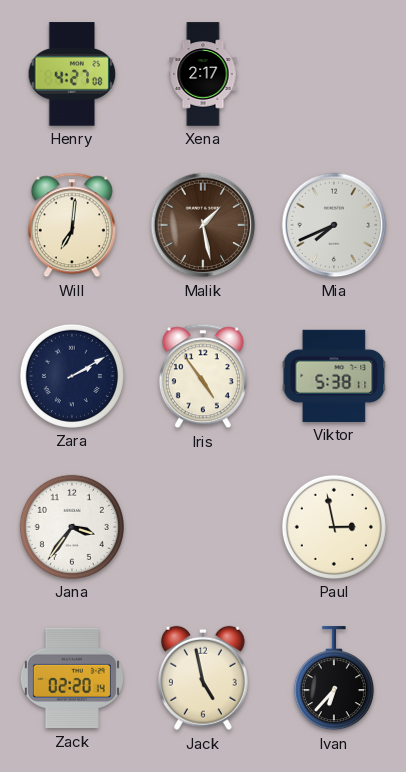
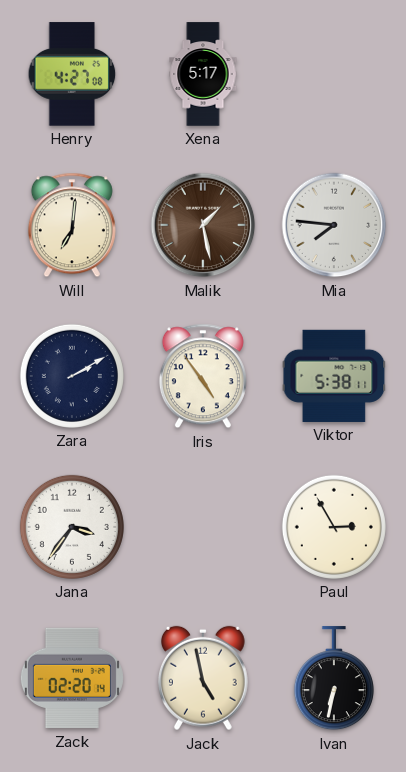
Xena: 2:17 -> 5:17
Mia: 7:41 -> 7:46
Paul: 2:58 -> 2:55
Ivan: 6:37 -> 6:32
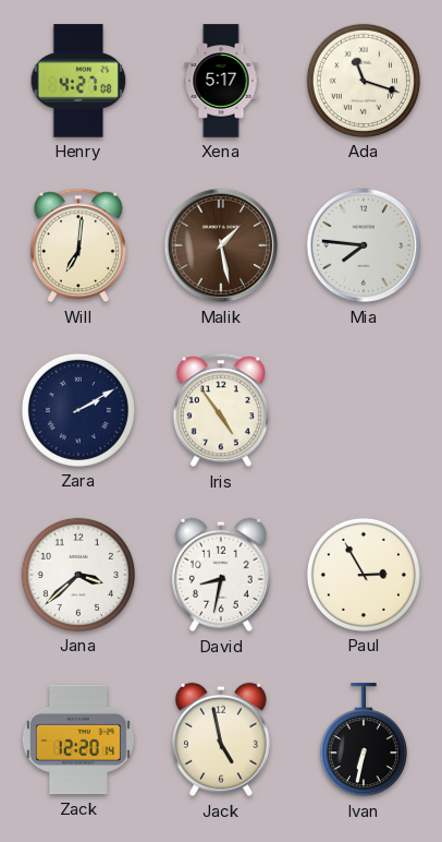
Ada: none -> 11:18
Viktor: 5:38 -> none
Jana: 3:36 -> 3:38
David: none -> 8:32
Zack: 02:20 -> 12:20
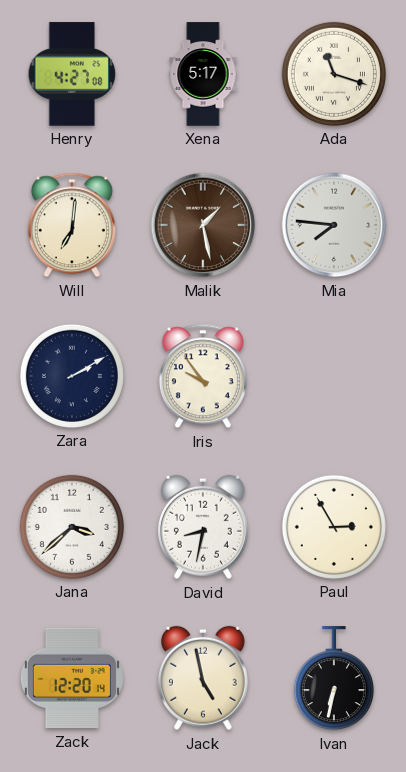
Iris: 4:54 -> 9:54
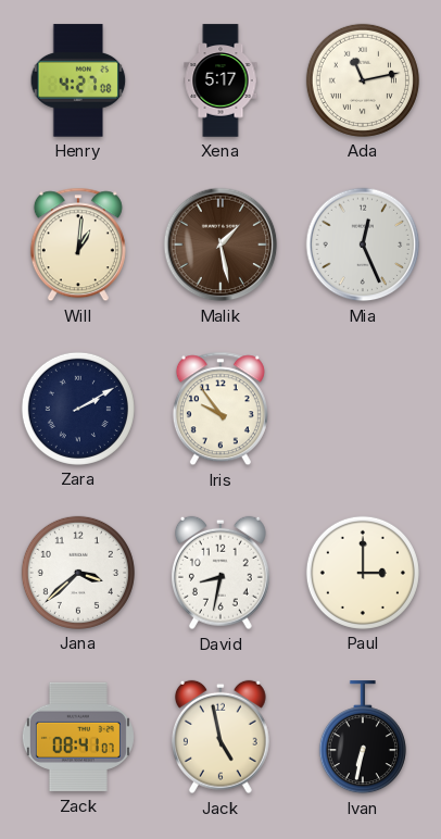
Ada: 11:18 -> 11:13
Will: 7:01 -> 1:01
Mia: 7:46 -> 12:26
Paul: 2:55 -> 3:00
Zack: 12:20 -> 08:41
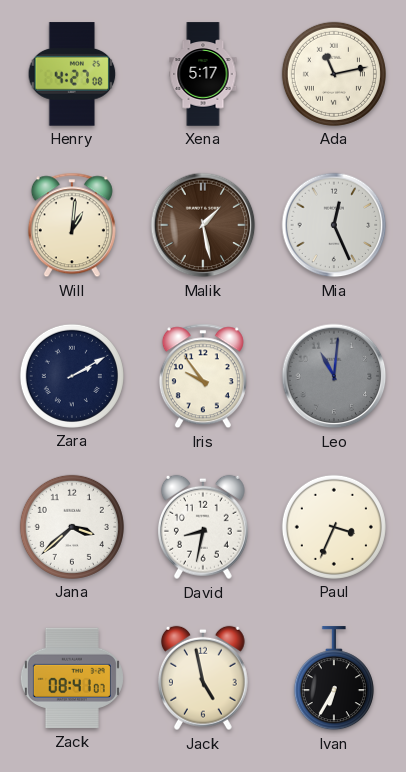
Leo: none -> 11:01
Paul: 3:00 -> 3:34
Ivan: 6:32 -> 6:35
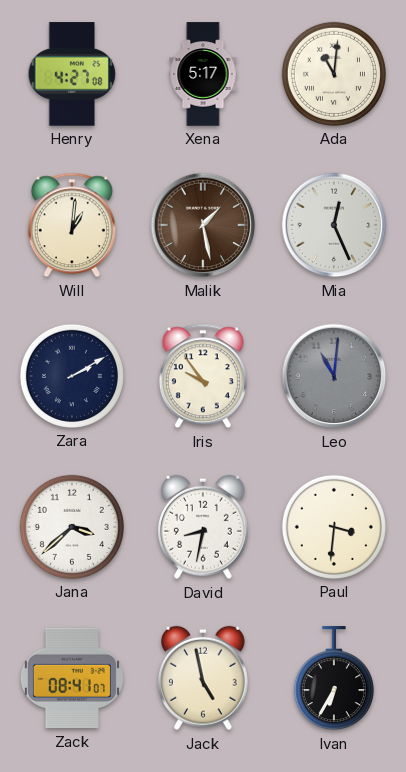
Ada: 11:13 -> 11:01
Paul: 3:34 -> 3:31
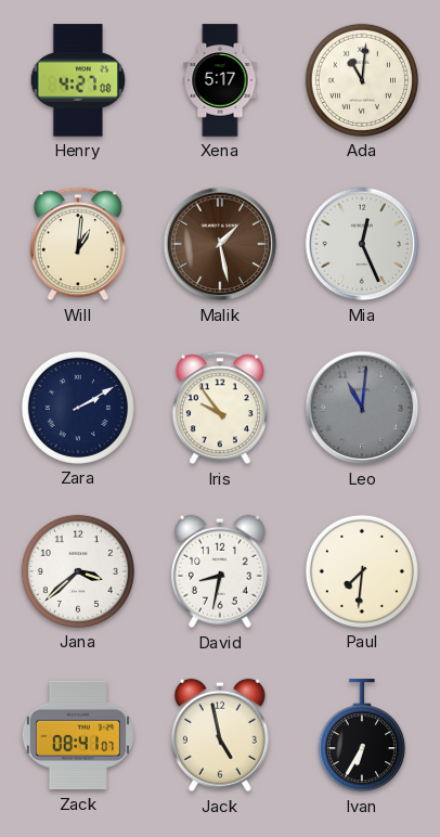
Paul: 3:31 -> 7:31
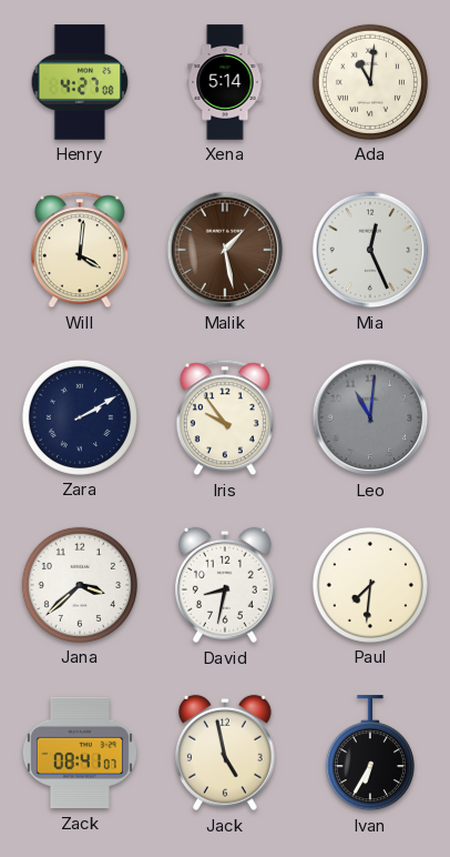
Xena: 5:17 -> 5:14
Will: 1:01 -> 4:01
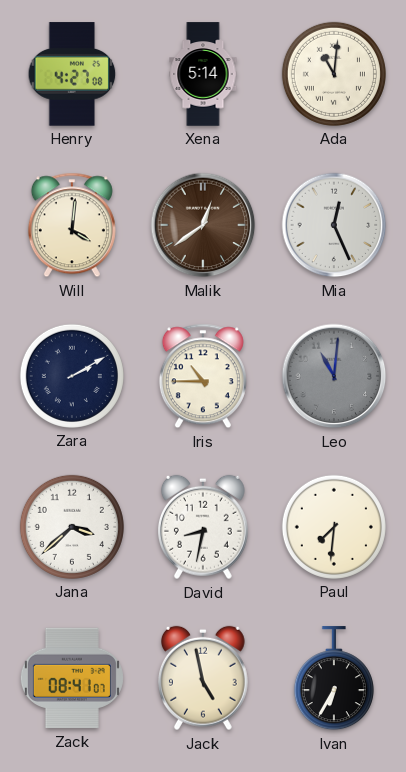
Malik: 1:28 -> 12:39
Iris: 9:54 -> 10:45
